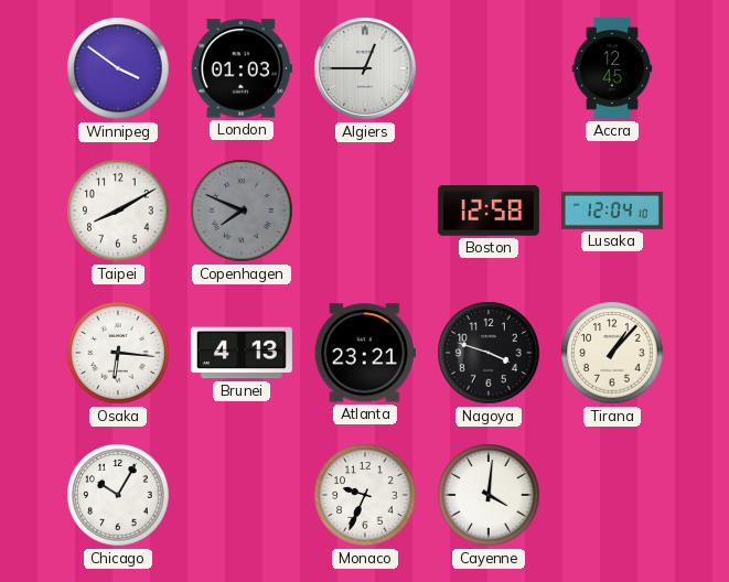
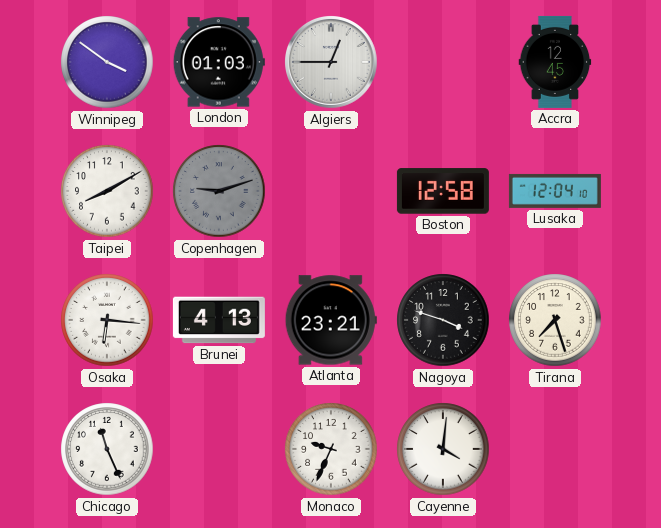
Copenhagen: 7:49 -> 9:12
Tirana: 1:07 -> 7:27
Chicago: 10:05 -> 11:26
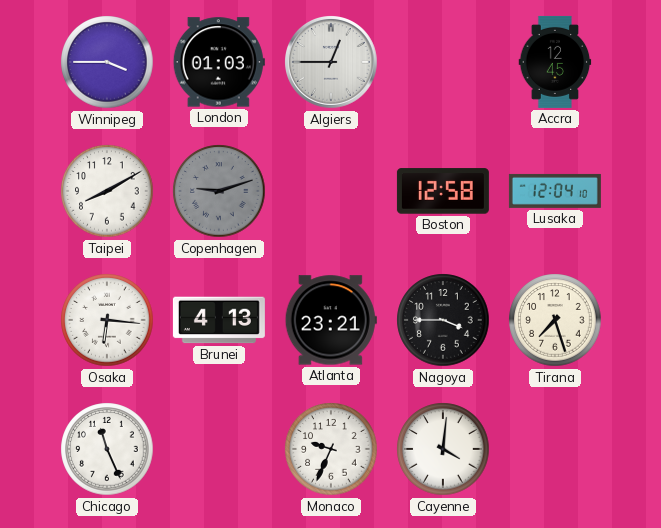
Winnipeg: 3:51 -> 3:45
Nagoya: 3:48 -> 3:45
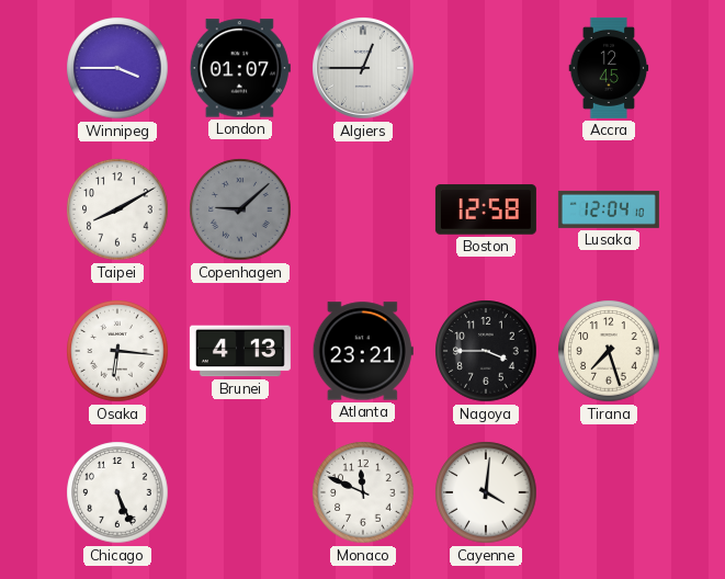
London: 01:03 -> 01:07
Copenhagen: 9:12 -> 9:08
Chicago: 11:26 -> 5:26
Monaco: 9:34 -> 11:49
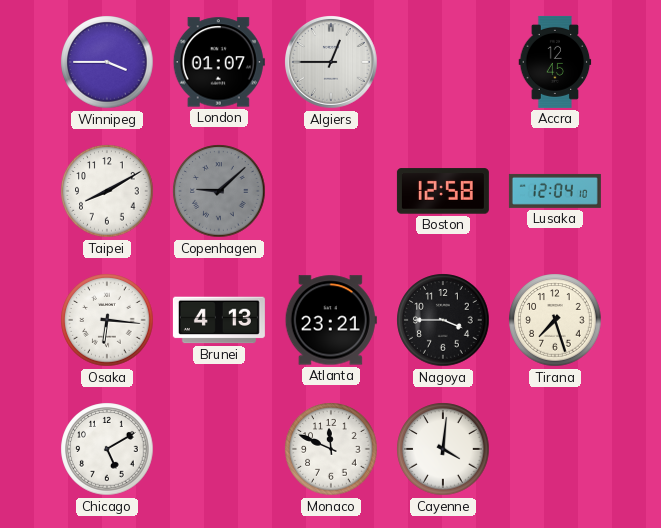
Chicago: 5:26 -> 5:10
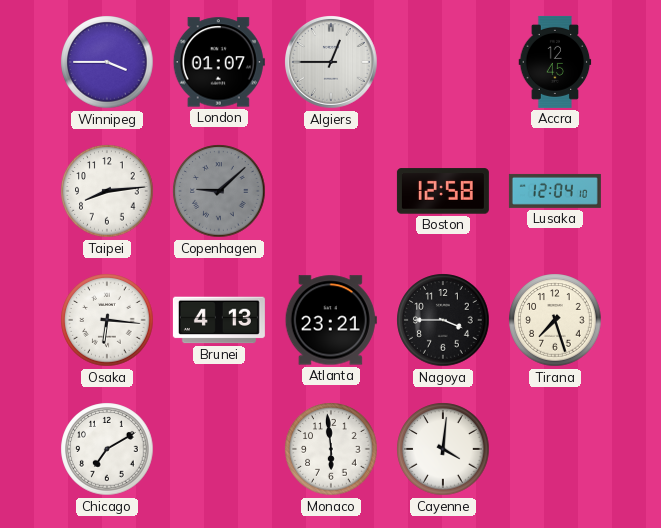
Taipei: 8:10 -> 8:14
Chicago: 5:10 -> 7:10
Monaco: 11:49 -> 5:59
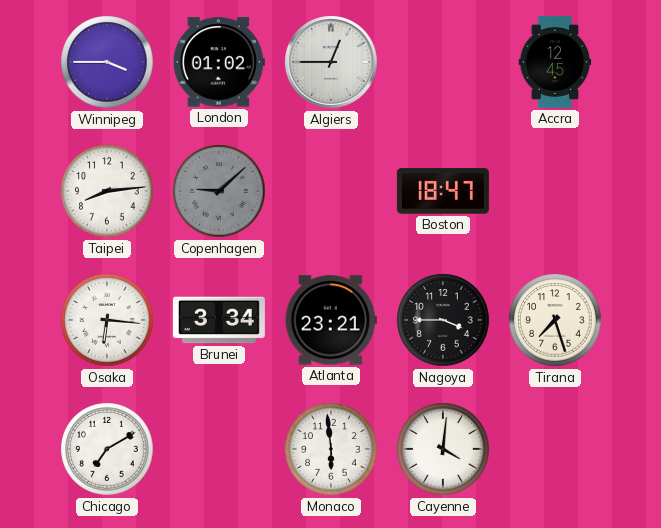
London: 01:07 -> 01:02
Boston: 12:58 -> 18:47
Lusaka: 12:04 -> none
Brunei: 4:13 -> 3:34
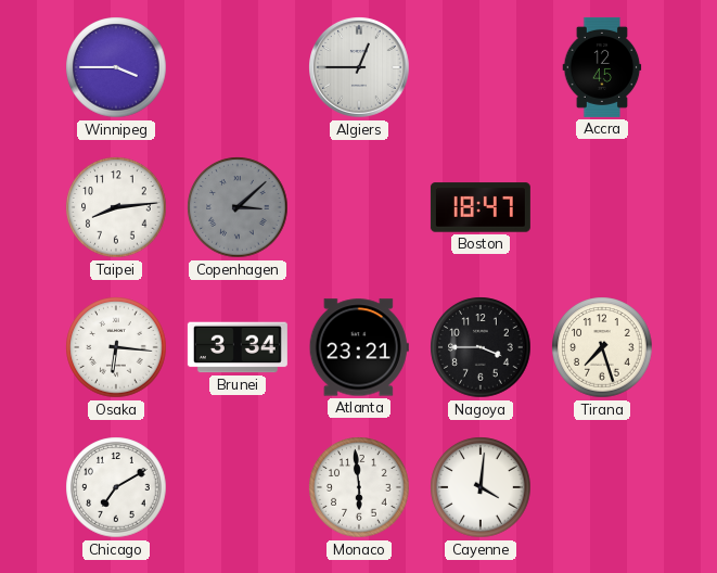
London: 01:02 -> none
Copenhagen: 9:08 -> 3:08
